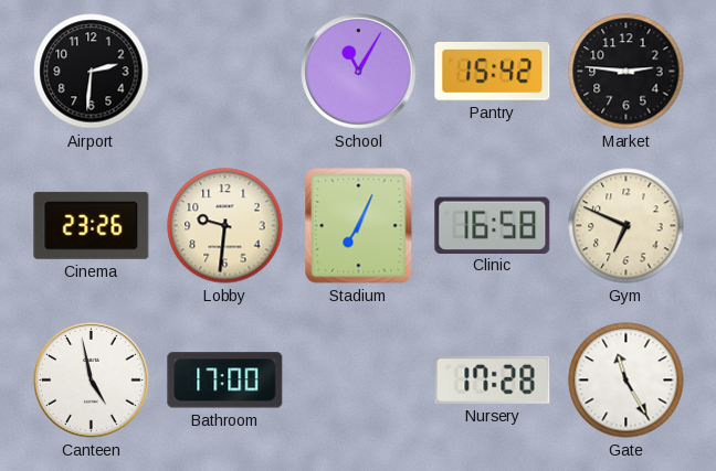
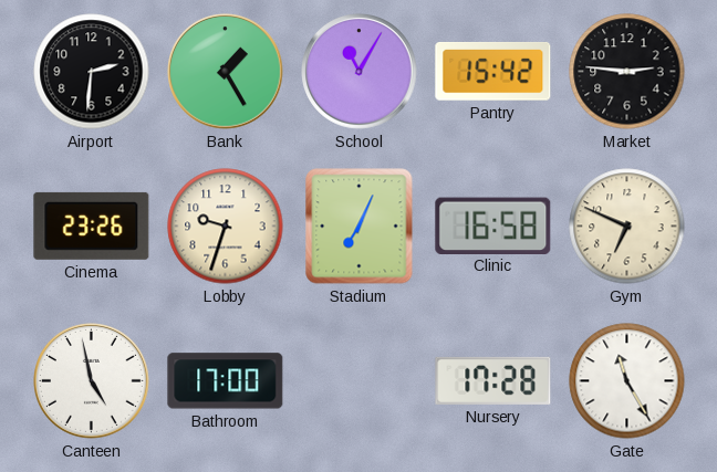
Bank: none -> 1:25
Lobby: 9:31 -> 9:33
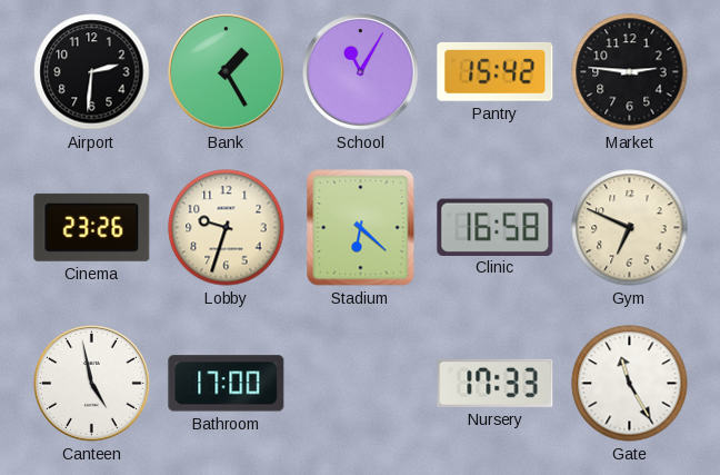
Stadium: 7:04 -> 6:22
Nursery: 17:28 -> 17:33
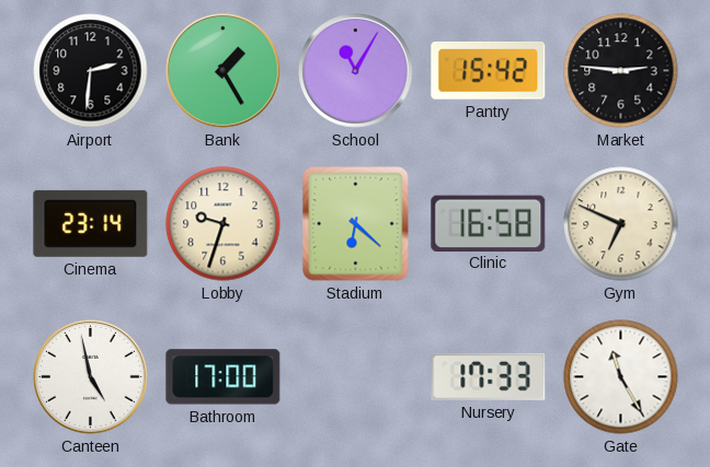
Cinema: 23:26 -> 23:14
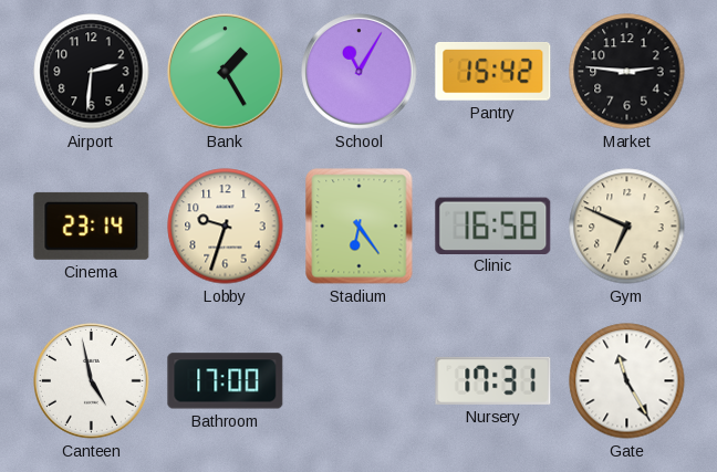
Stadium: 6:22 -> 6:24
Nursery: 17:33 -> 17:31
